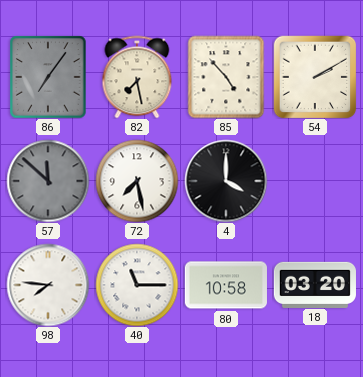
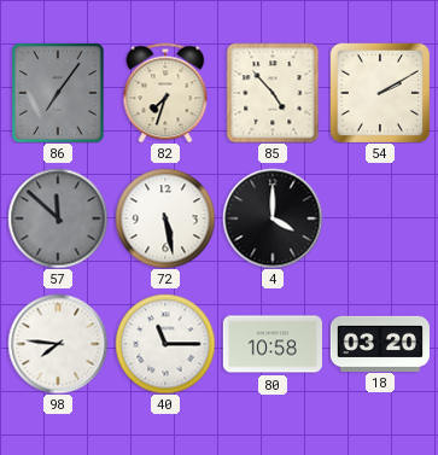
82: 7:28 -> 7:33
72: 7:28 -> 5:28
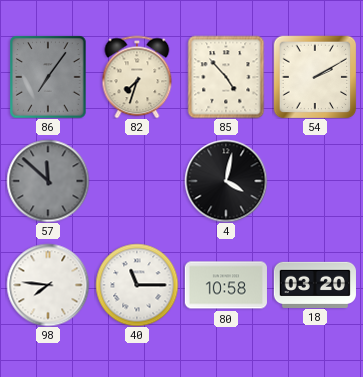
72: 5:28 -> none
4: 4:00 -> 4:02
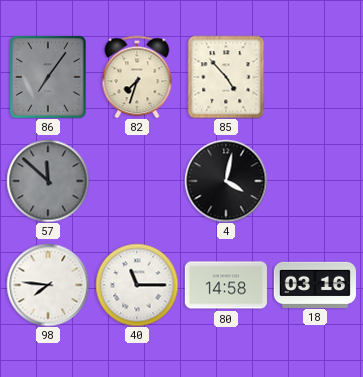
54: 2:10 -> none
80: 10:58 -> 14:58
18: 03:20 -> 03:16
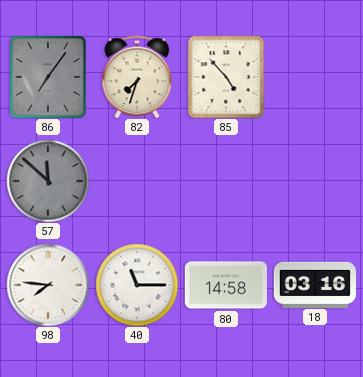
4: 4:02 -> none
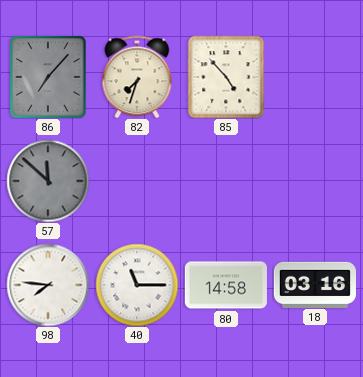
86: 7:06 -> 7:07
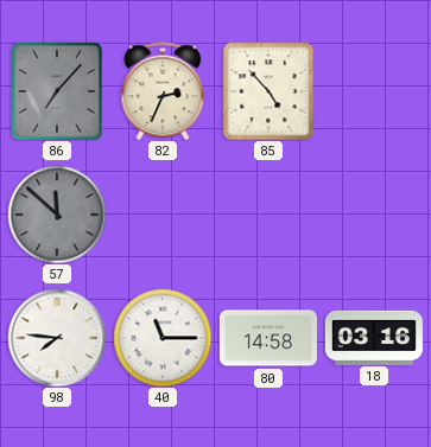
82: 7:33 -> 2:34
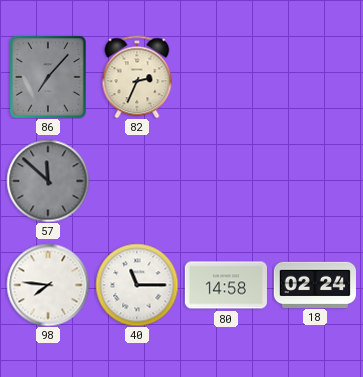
85: 4:53 -> none
18: 03:16 -> 02:24
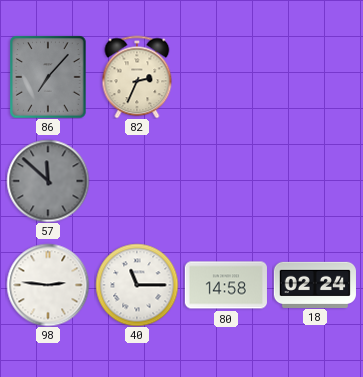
98: 7:46 -> 2:46
